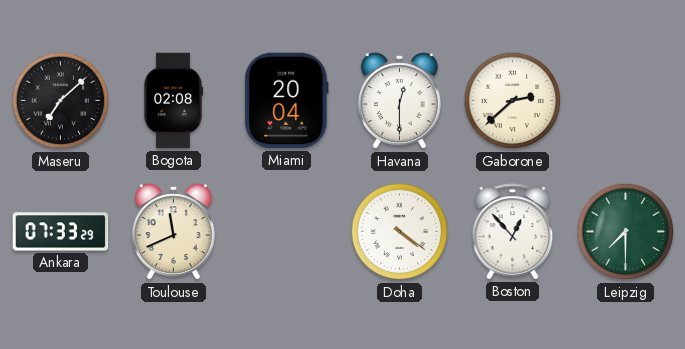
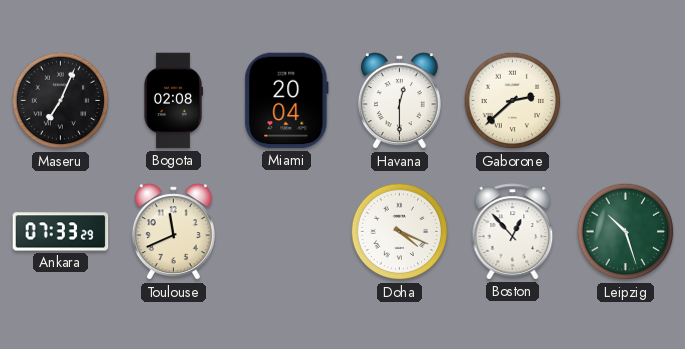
Maseru: 7:08 -> 7:04
Doha: 4:21 -> 4:19
Leipzig: 7:30 -> 10:27
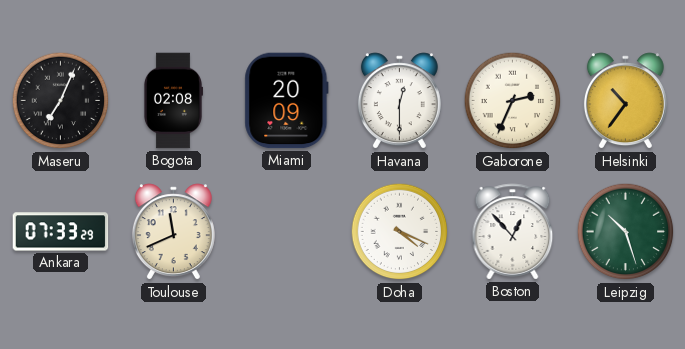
Miami: 20:04 -> 20:09
Gaborone: 2:38 -> 2:34
Helsinki: none -> 10:36
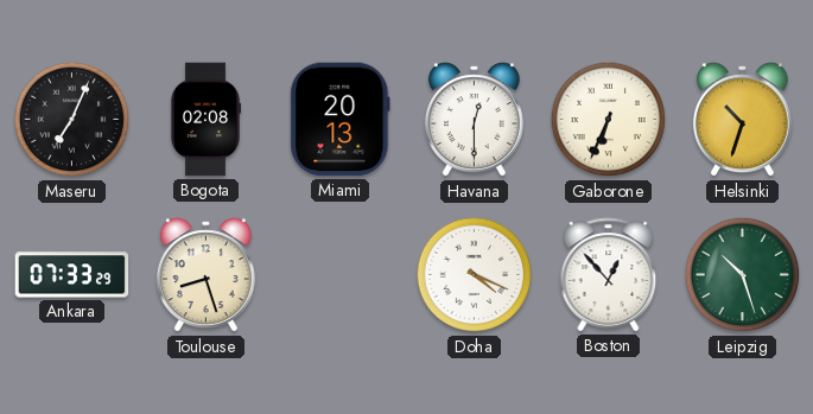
Miami: 20:09 -> 20:13
Gaborone: 2:34 -> 6:34
Helsinki: 10:36 -> 10:33
Toulouse: 11:41 -> 8:27
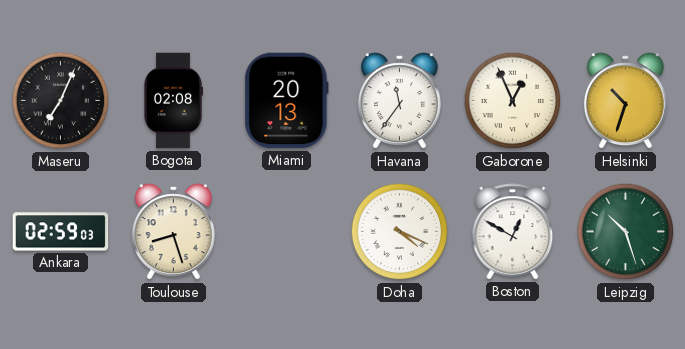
Havana: 12:30 -> 11:36
Gaborone: 6:34 -> 12:56
Ankara: 07:33 -> 02:59
Boston: 12:53 -> 12:50
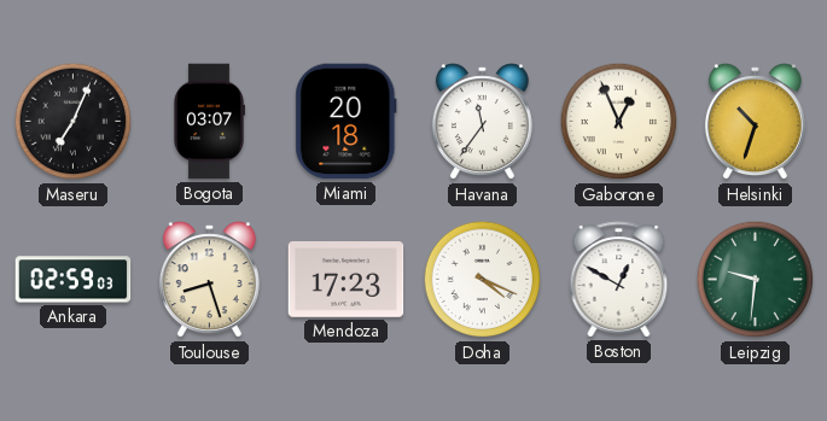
Bogota: 02:08 -> 03:07
Miami: 20:13 -> 20:18
Mendoza: none -> 17:23
Leipzig: 10:27 -> 9:31
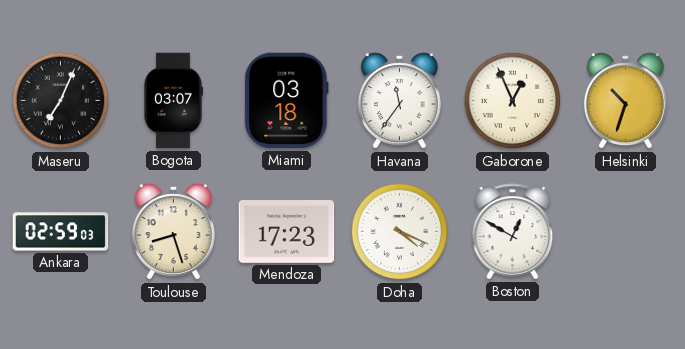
Miami: 20:18 -> 03:18
Leipzig: 9:31 -> none
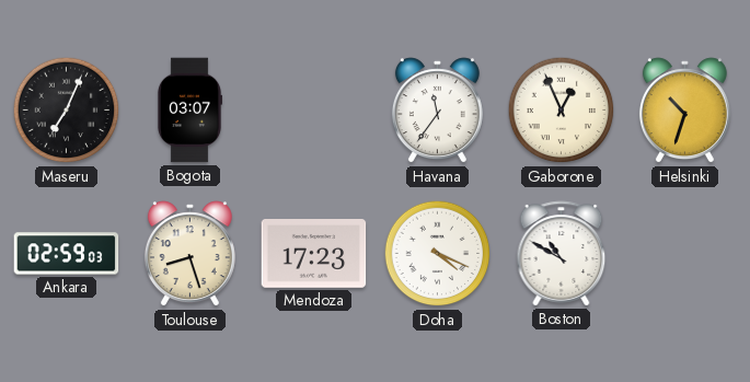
Miami: 03:18 -> none
Boston: 12:50 -> 10:50
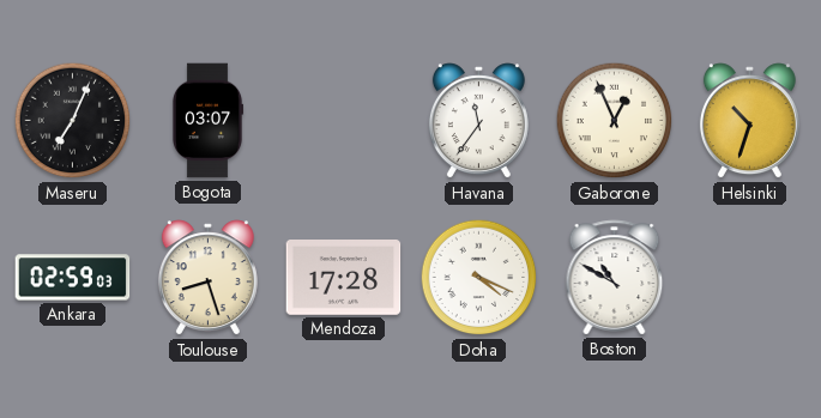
Mendoza: 17:23 -> 17:28
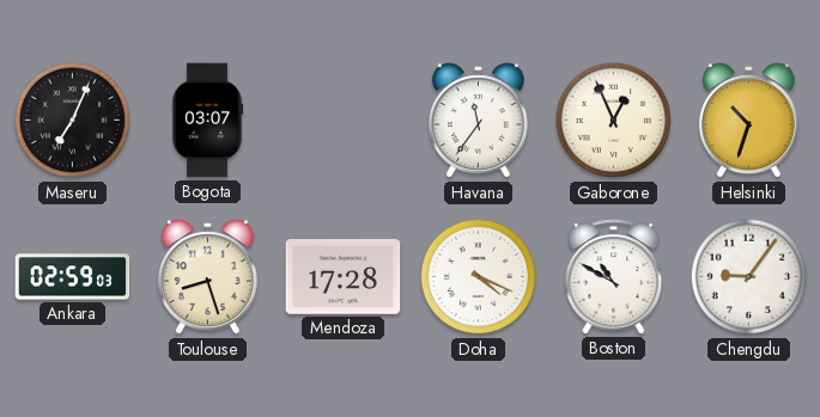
Chengdu: none -> 9:06
